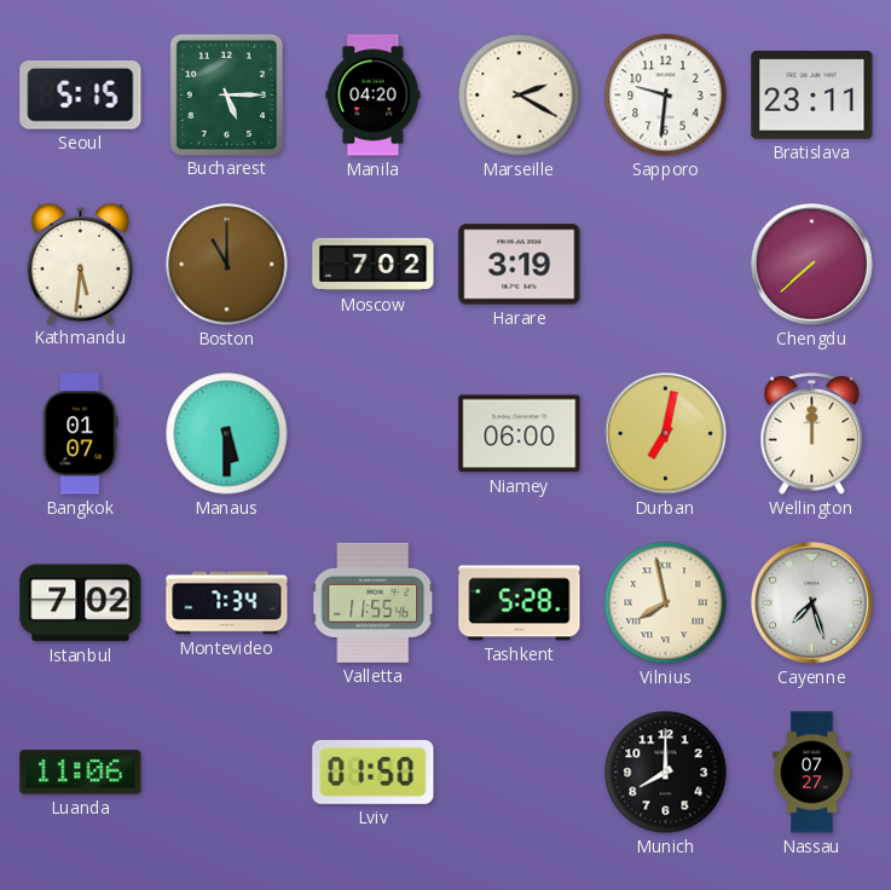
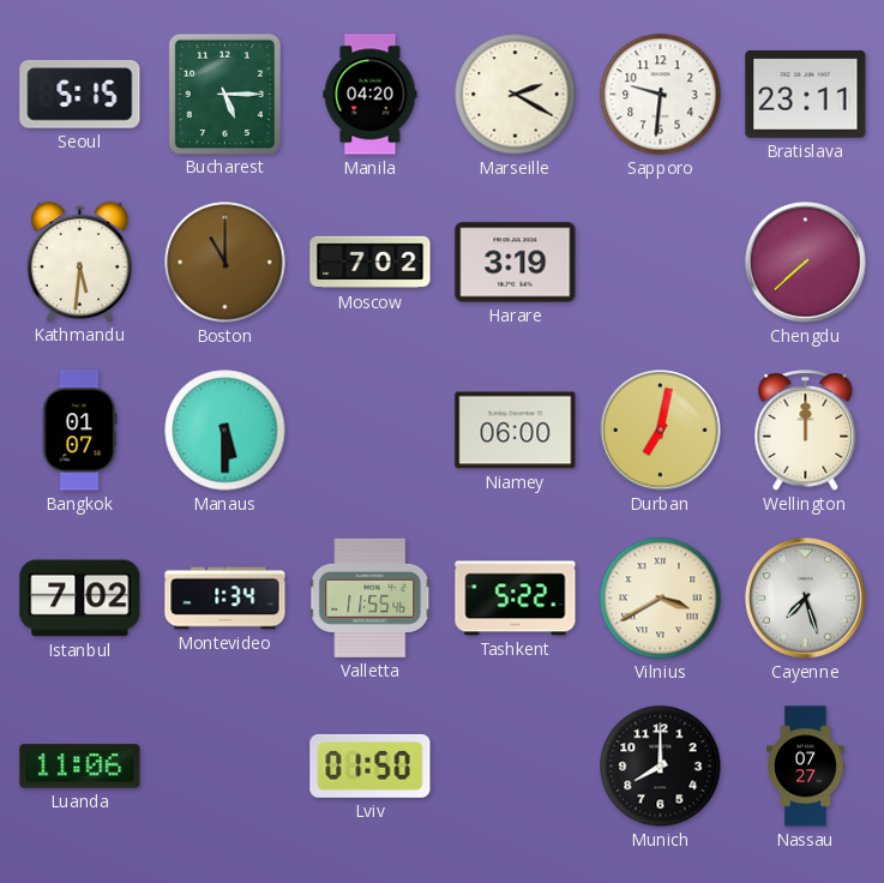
Montevideo: 7:34 -> 1:34
Tashkent: 5:28 -> 5:22
Vilnius: 7:58 -> 3:40
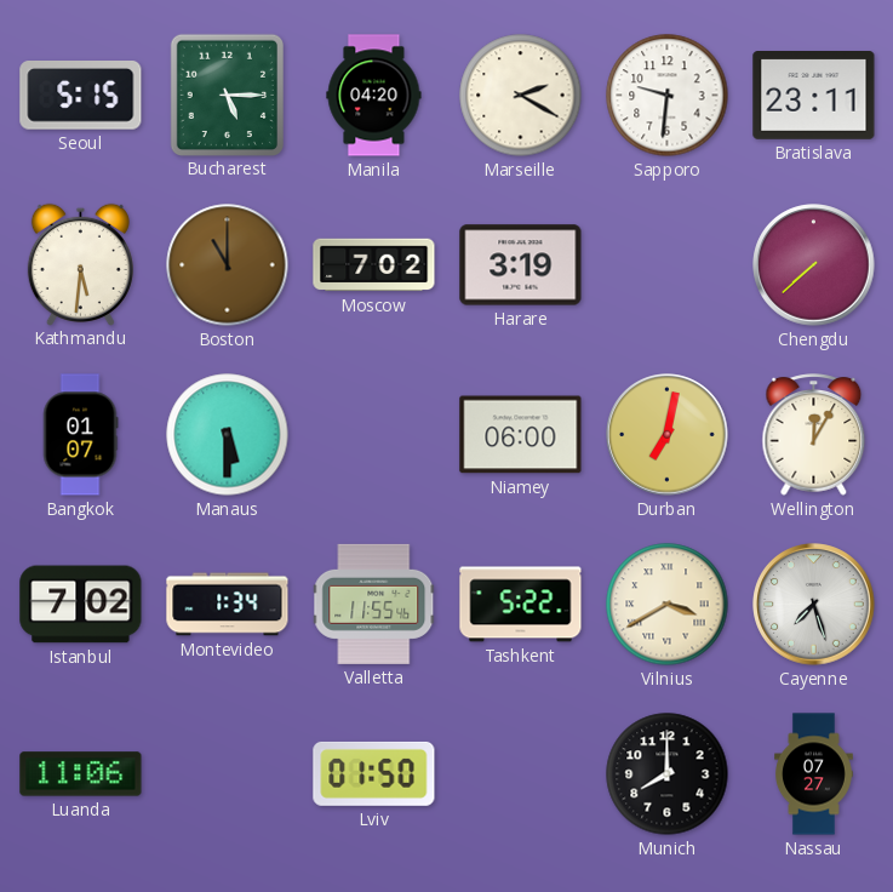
Wellington: 12:00 -> 12:05
